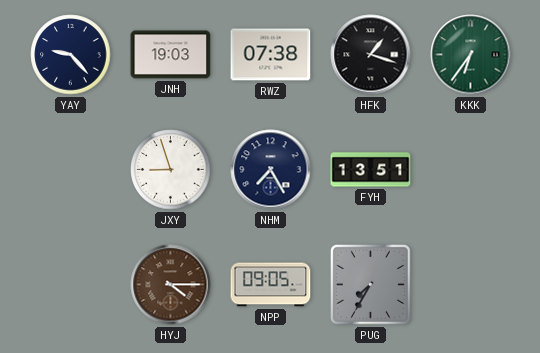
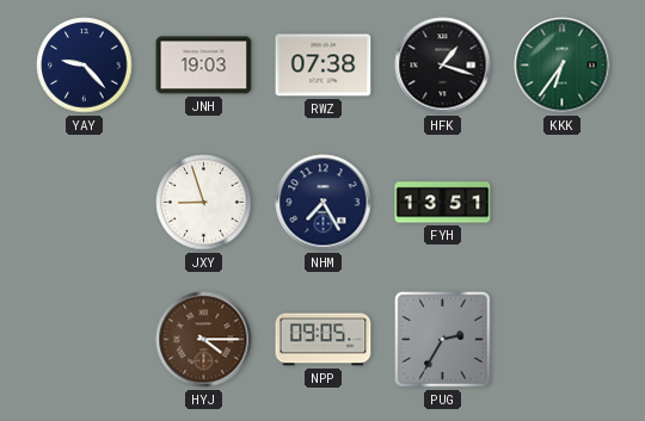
PUG: 7:35 -> 2:35
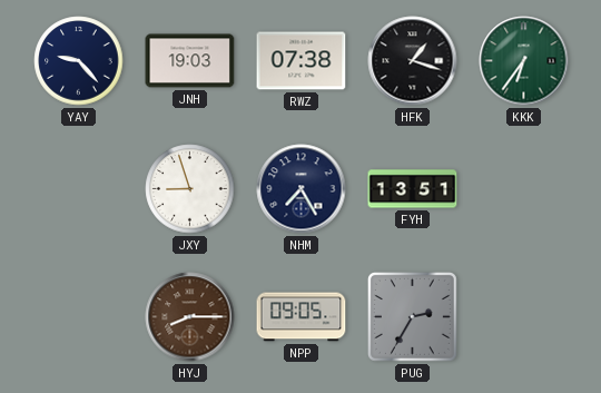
HYJ: 4:15 -> 8:15
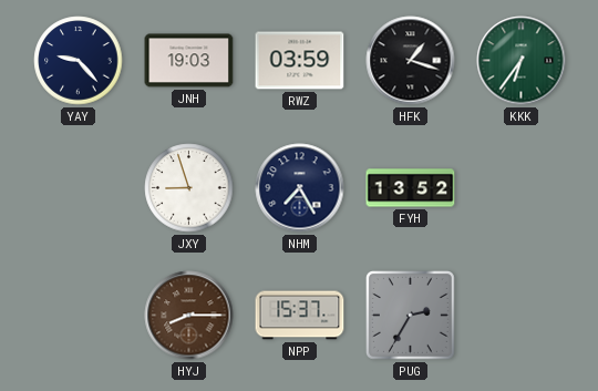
RWZ: 07:38 -> 03:59
FYH: 13:51 -> 13:52
NPP: 09:05 -> 15:37
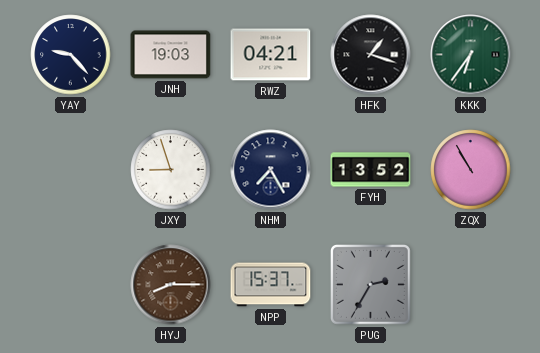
RWZ: 03:59 -> 04:21
ZQX: none -> 10:55
